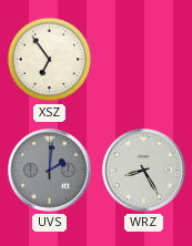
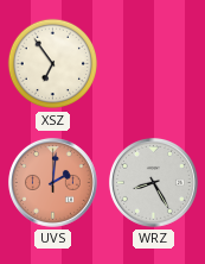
UVS dial: grey -> salmon
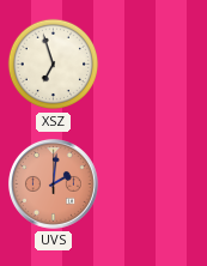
XSZ: 6:54 -> 6:57
WRZ: 8:25 -> none
